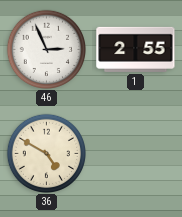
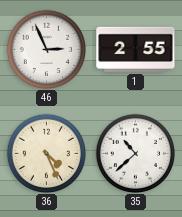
36: 4:50 -> 4:26
35: none -> 10:38
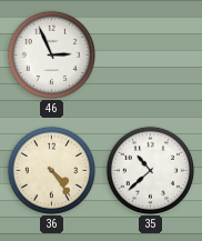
1: 2:55 -> none
36: 4:26 -> 4:24
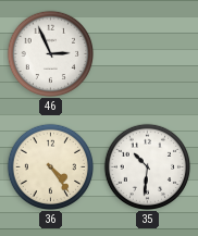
35: 10:38 -> 10:31
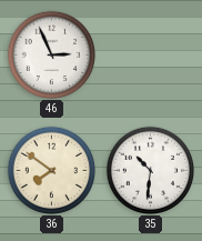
36: 4:24 -> 7:51
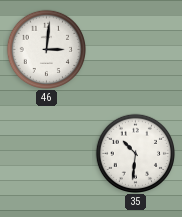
46: 2:56 -> 3:01
36: 7:51 -> none
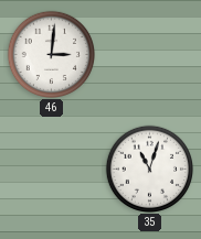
35: 10:31 -> 11:03
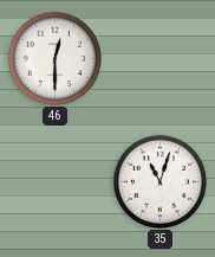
46: 3:01 -> 12:30
